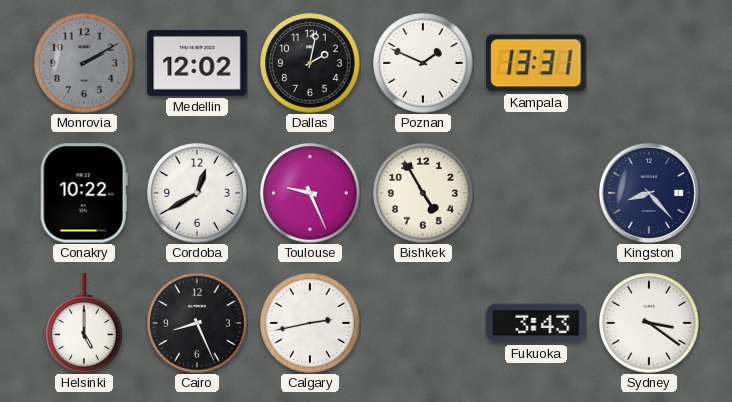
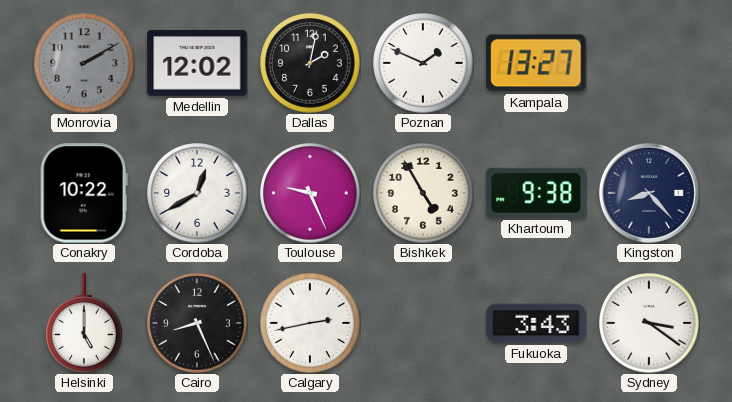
Kampala: 13:31 -> 13:27
Khartoum: none -> 9:38
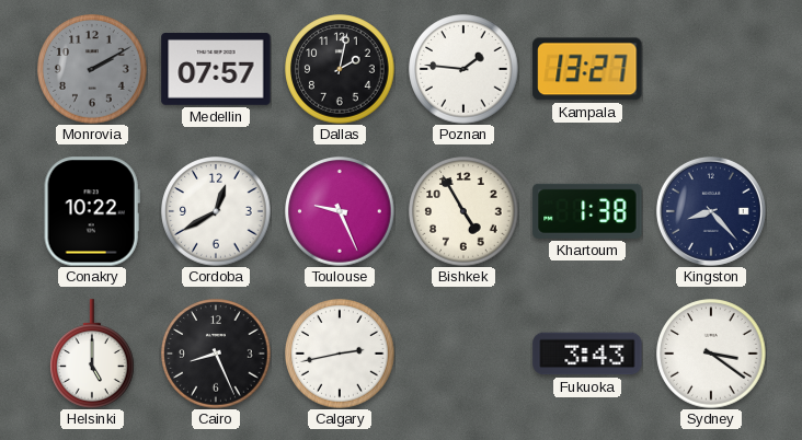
Medellin: 12:02 -> 07:57
Poznan: 1:49 -> 1:46
Khartoum: 9:38 -> 1:38
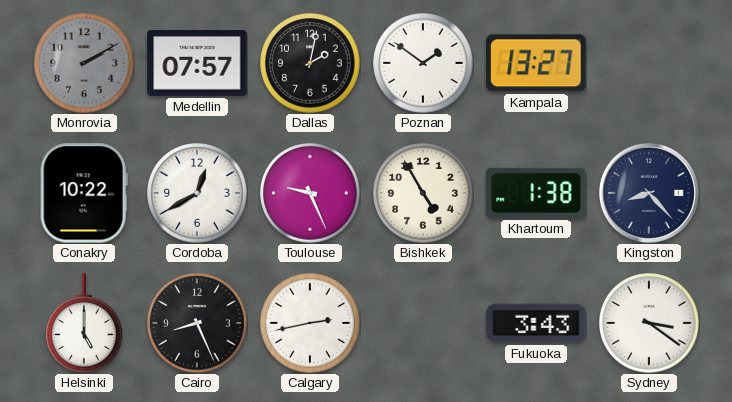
Poznan: 1:46 -> 1:51
